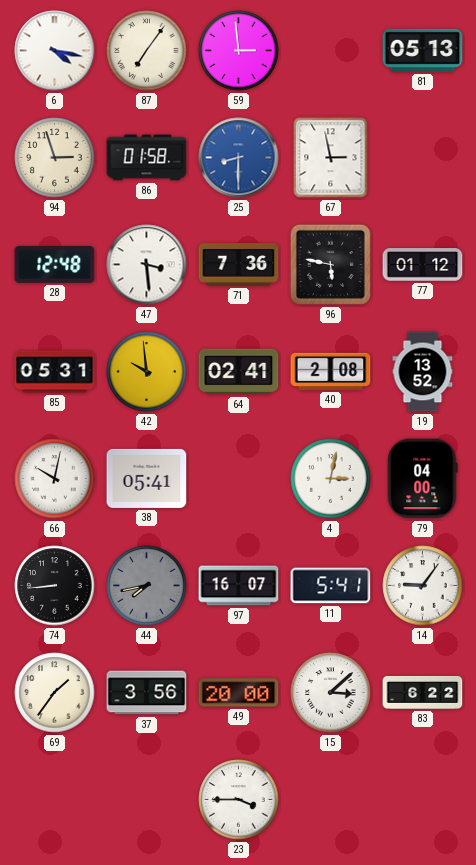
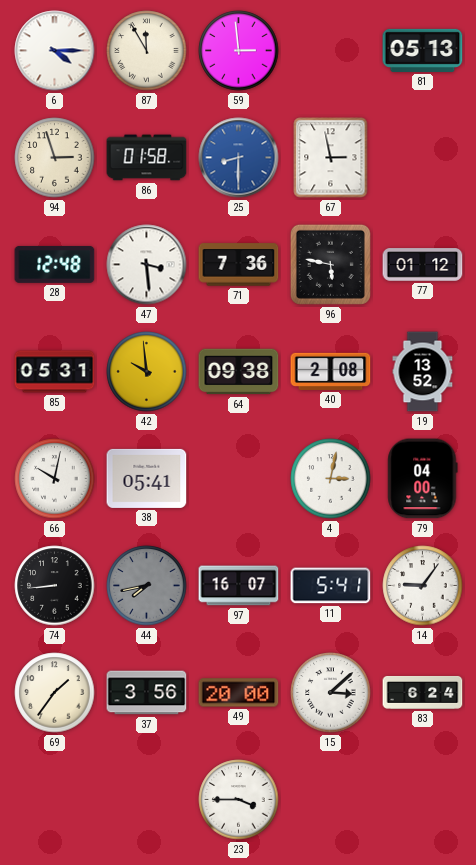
6: 4:17 -> 4:15
87: 7:06 -> 11:55
64: 02:41 -> 09:38
83: 6:22 -> 6:24
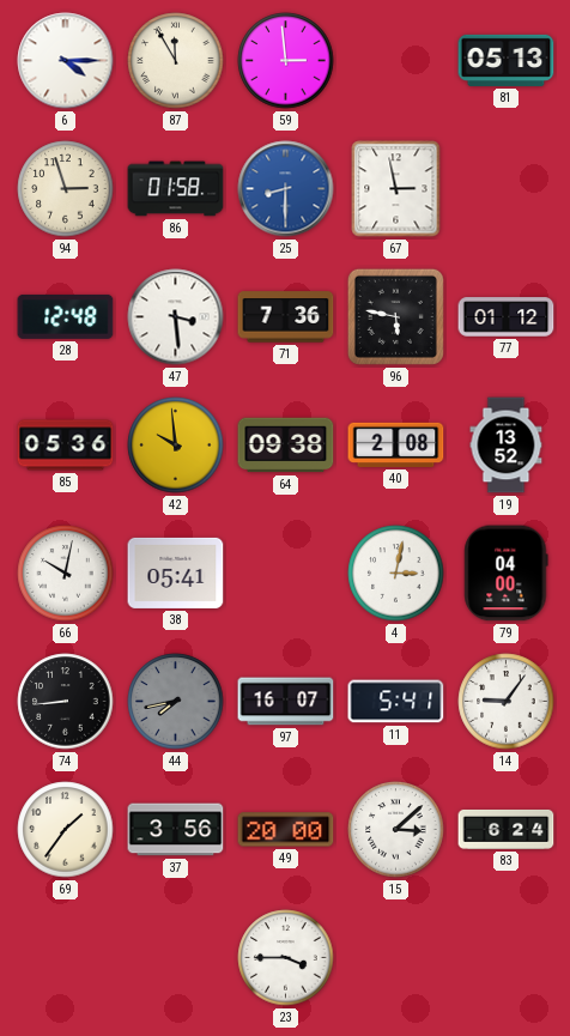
85: 05:31 -> 05:36
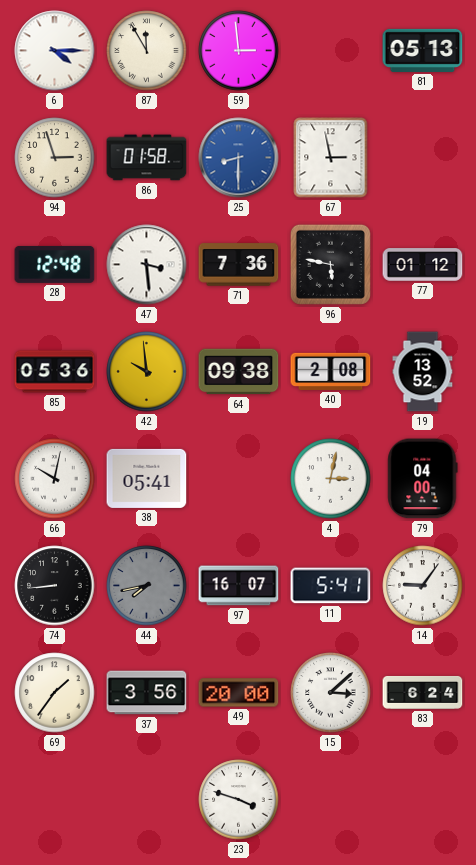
23: 3:45 -> 3:48
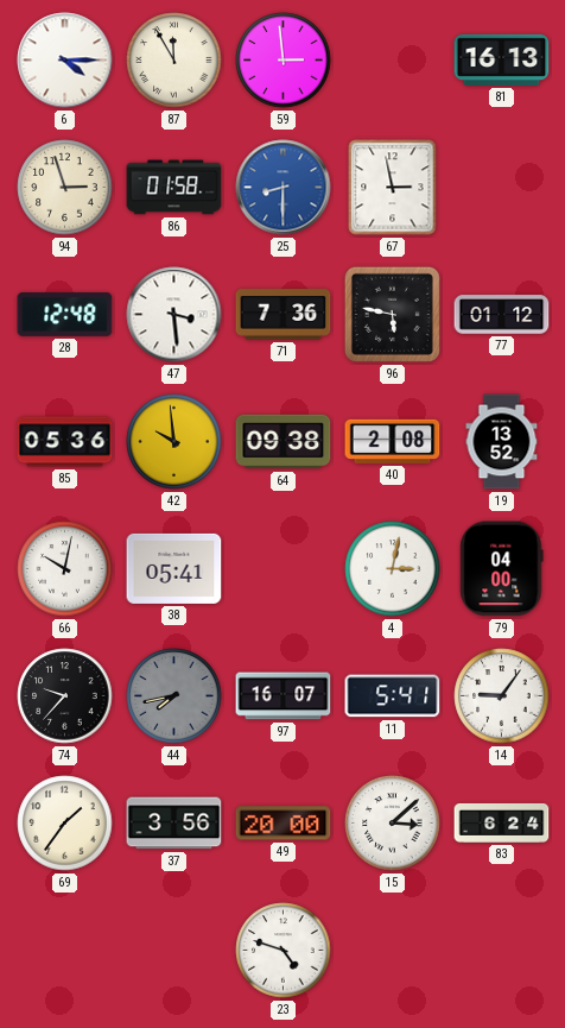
81: 05:13 -> 16:13
74: 8:44 -> 9:37
23: 3:48 -> 4:48
